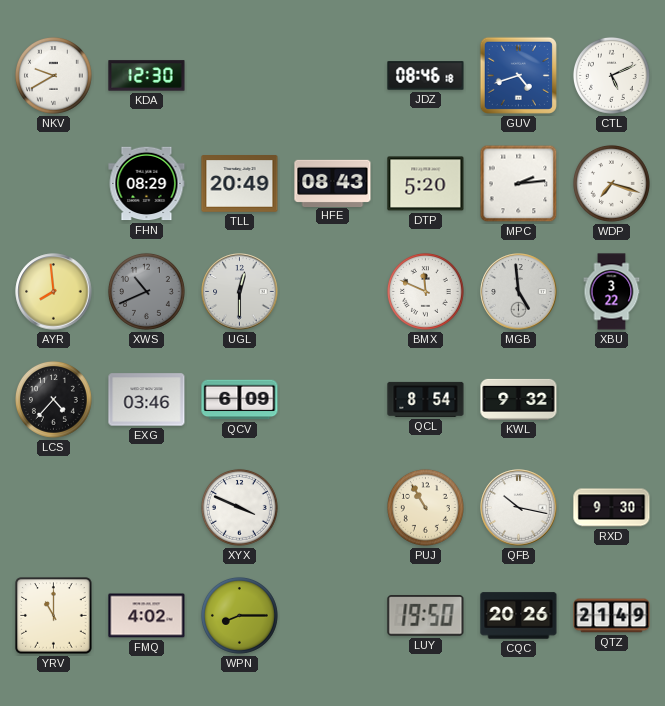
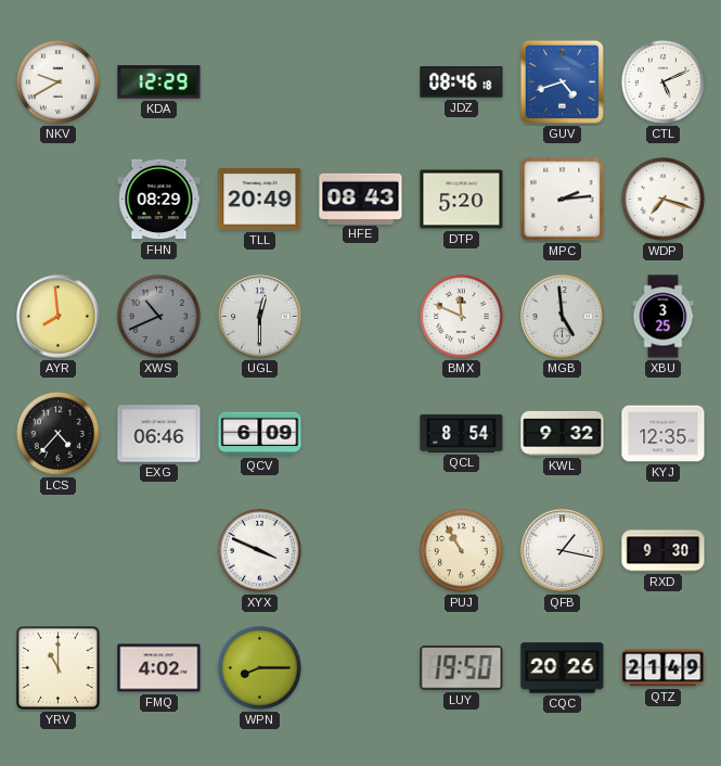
KDA: 12:30 -> 12:29
XBU: 3:22 -> 3:25
EXG: 03:46 -> 06:46
KYJ: none -> 12:35
QFB: 10:17 -> 1:17
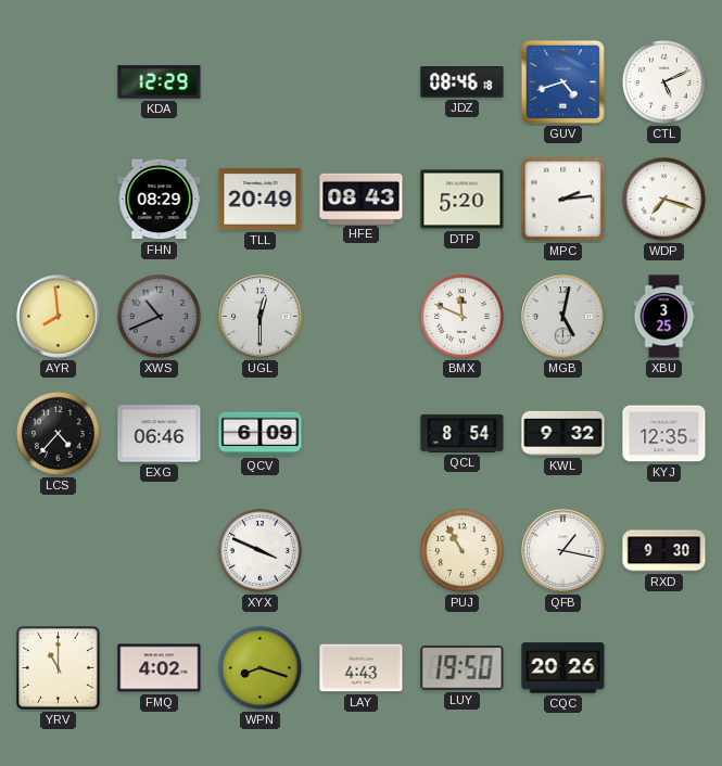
NKV: 9:40 -> none
MGB: 4:59 -> 5:02
WPN: 8:15 -> 8:18
LAY: none -> 4:43
QTZ: 21:49 -> none
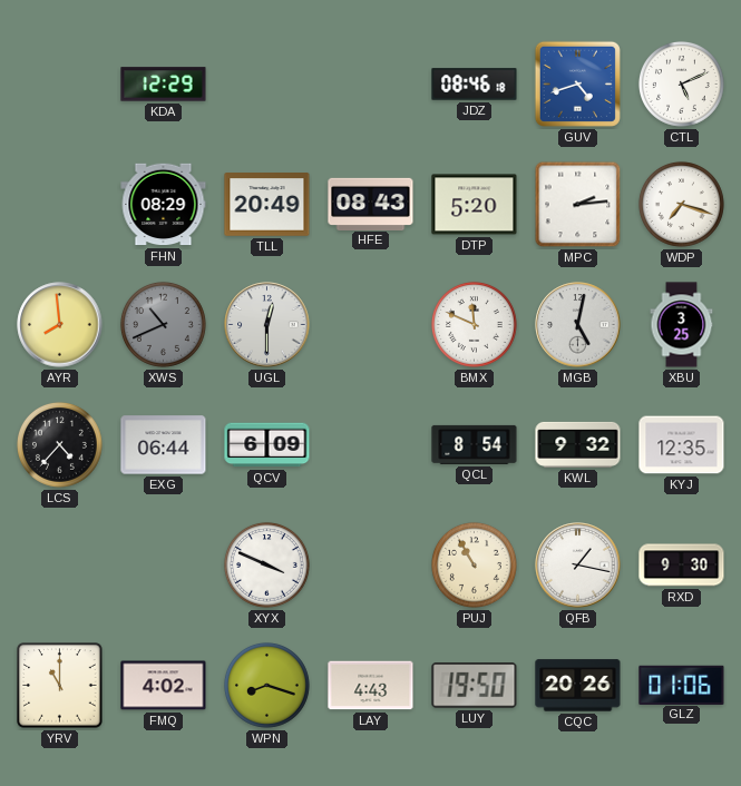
EXG: 06:46 -> 06:44
GLZ: none -> 01:06
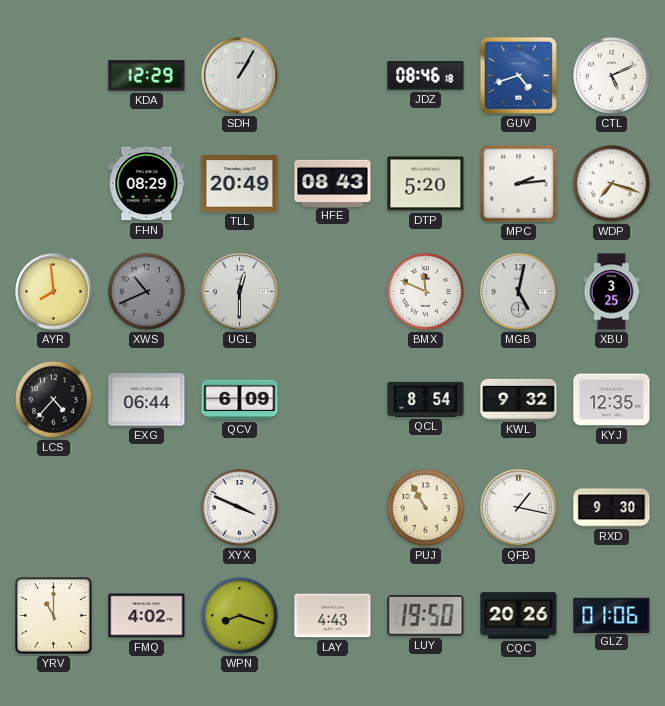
SDH: none -> 1:05
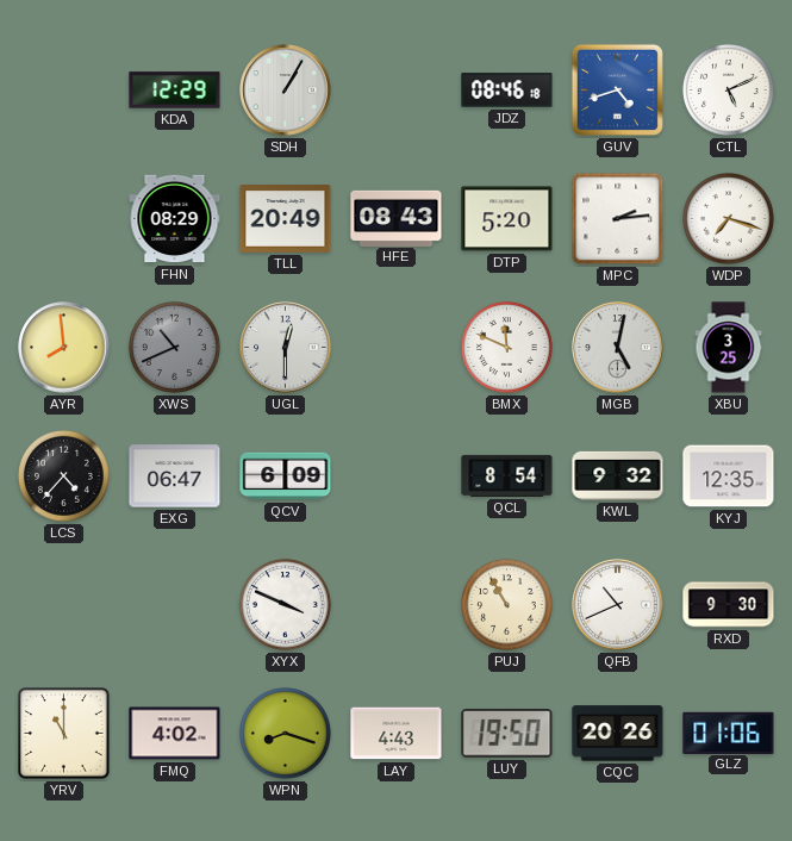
EXG: 06:44 -> 06:47
QFB: 1:17 -> 10:41
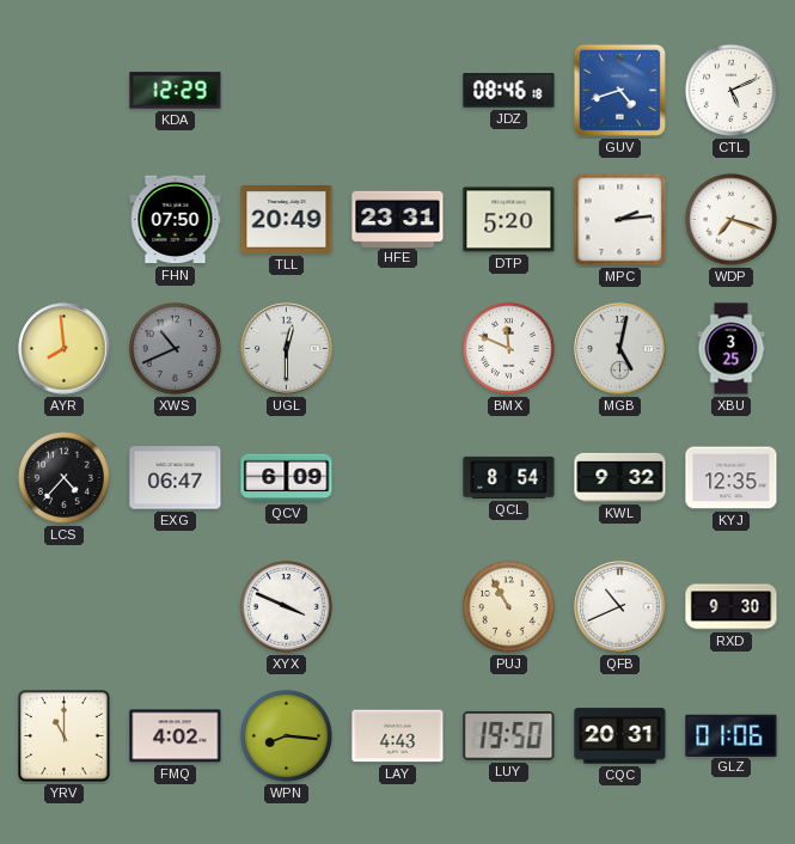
SDH: 1:05 -> none
FHN: 08:29 -> 07:50
HFE: 08:43 -> 23:31
WPN: 8:18 -> 8:16
CQC: 20:26 -> 20:31
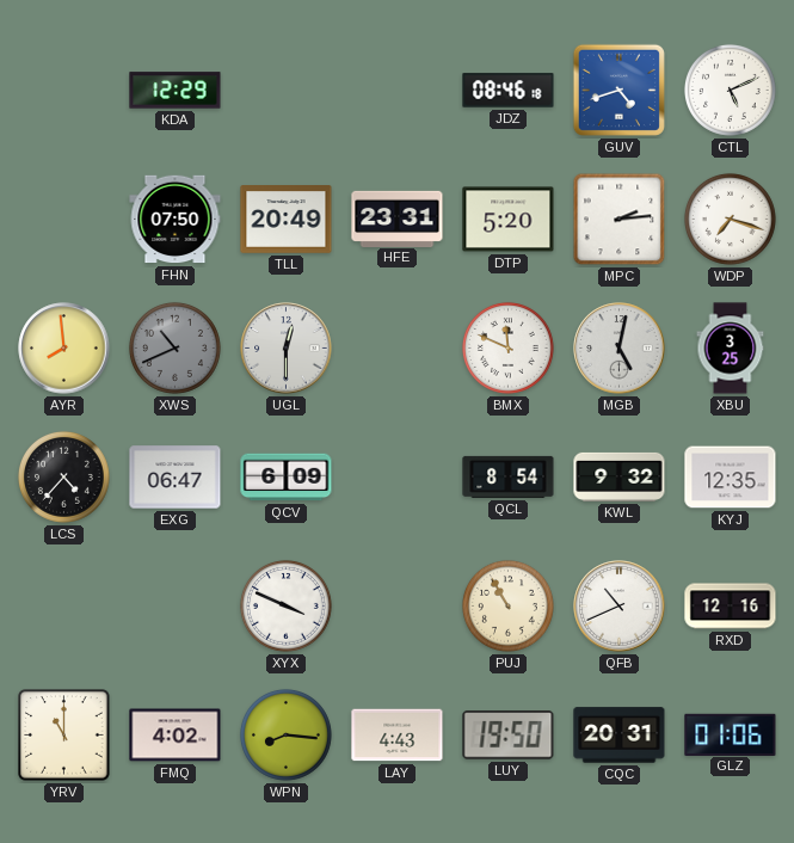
RXD: 9:30 -> 12:16
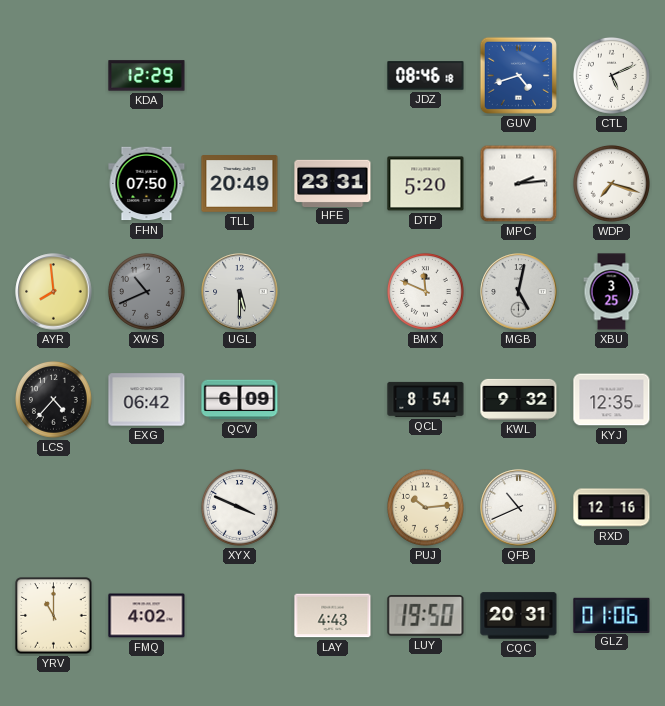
UGL: 12:30 -> 5:30
EXG: 06:47 -> 06:42
PUJ: 10:55 -> 10:14
WPN: 8:16 -> none
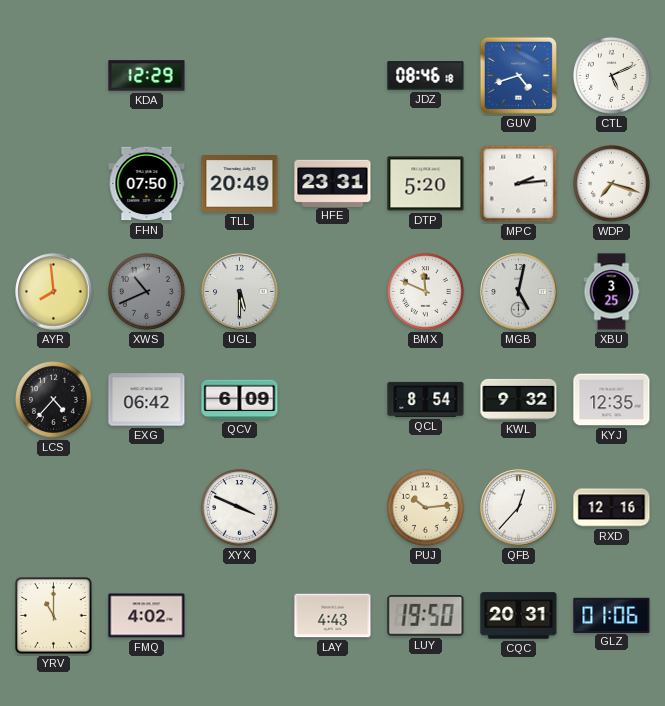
QFB: 10:41 -> 12:37
